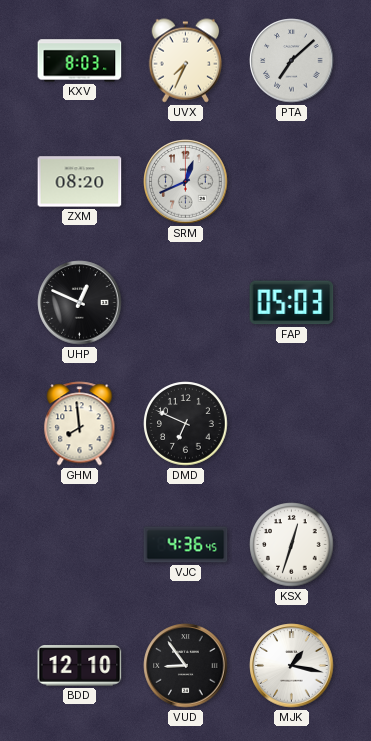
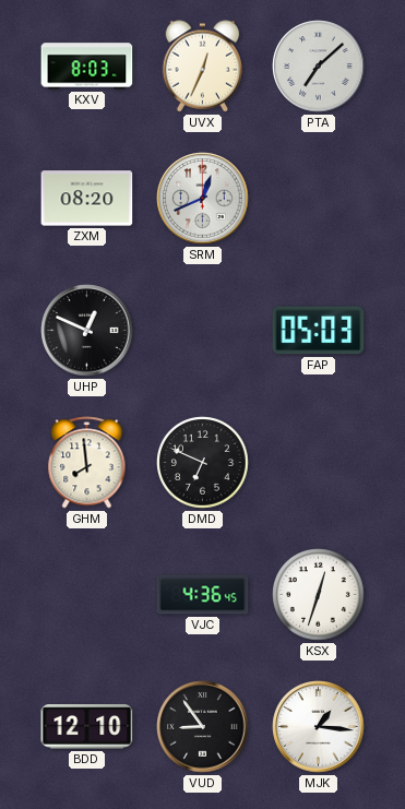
UVX: 7:34 -> 12:34
MJK: 1:17 -> 1:16
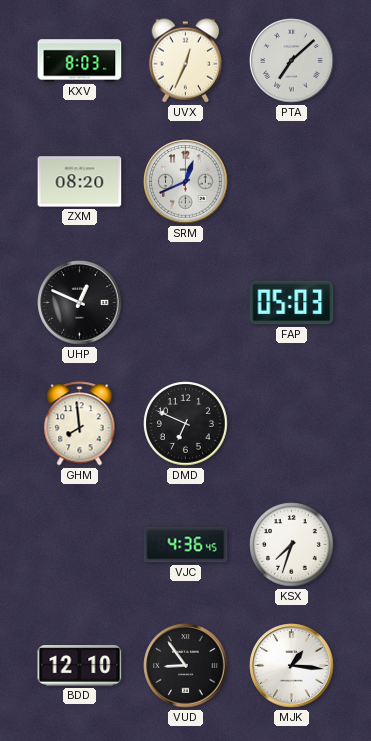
KSX: 12:33 -> 7:33
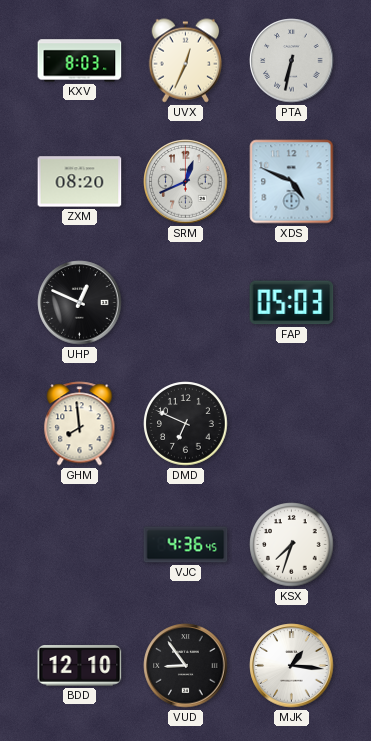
PTA: 7:08 -> 6:32
XDS: none -> 4:49
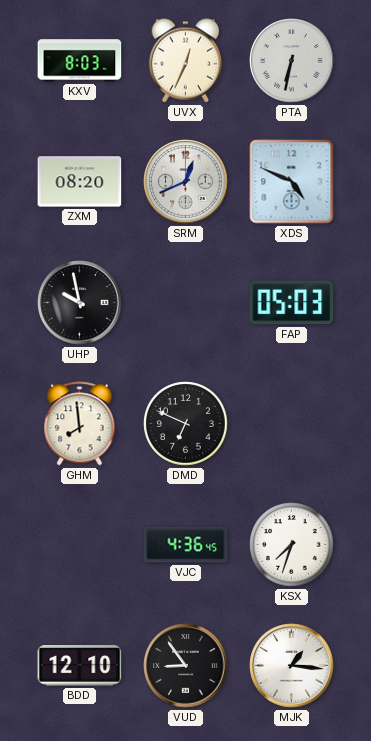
UHP: 12:49 -> 9:58
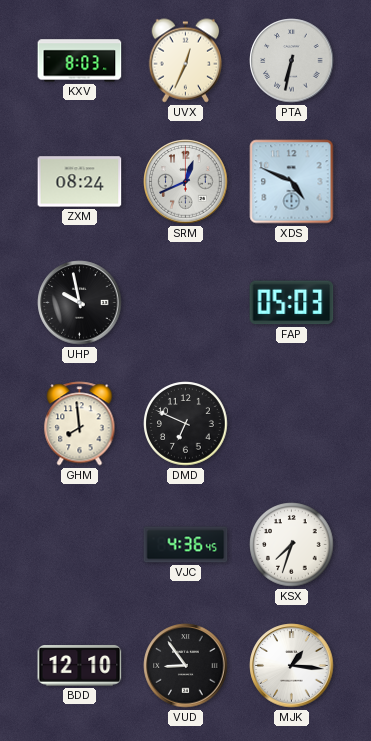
ZXM: 08:20 -> 08:24
